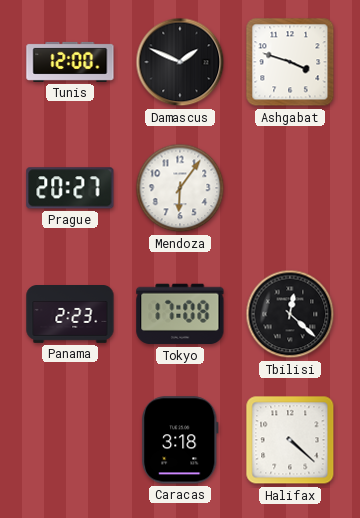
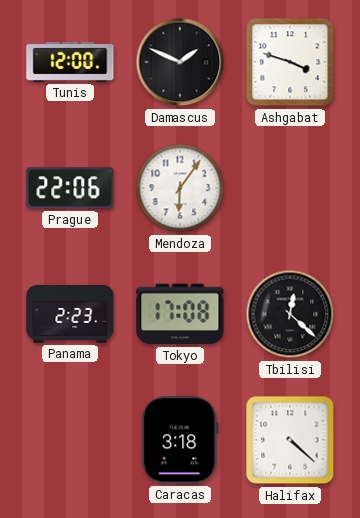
Prague: 20:27 -> 22:06
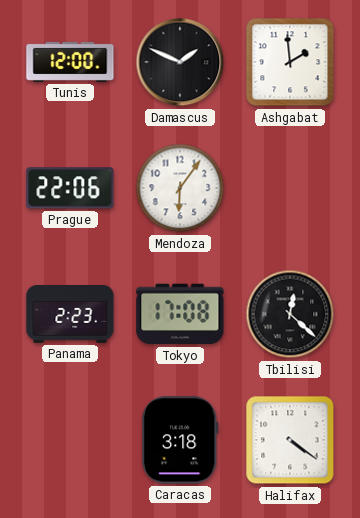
Ashgabat: 3:48 -> 1:59
Halifax: 4:22 -> 4:21
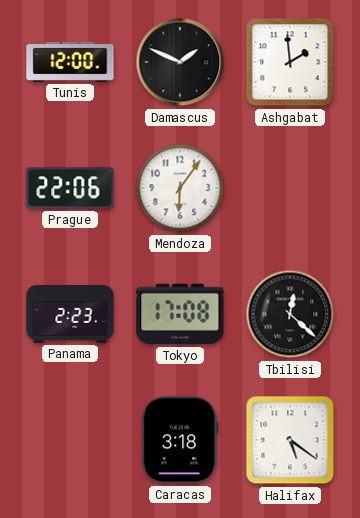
Halifax: 4:21 -> 5:21
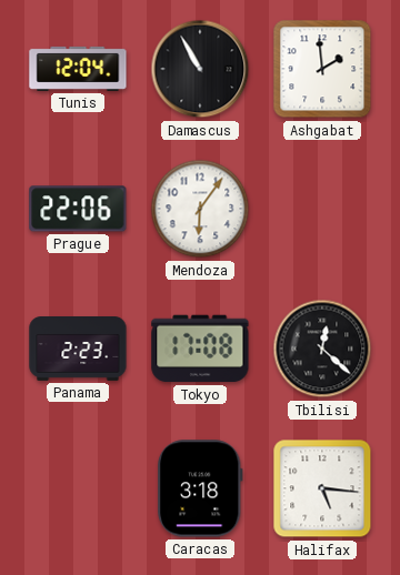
Tunis: 12:00 -> 12:04
Damascus: 1:49 -> 10:55
Halifax: 5:21 -> 5:16
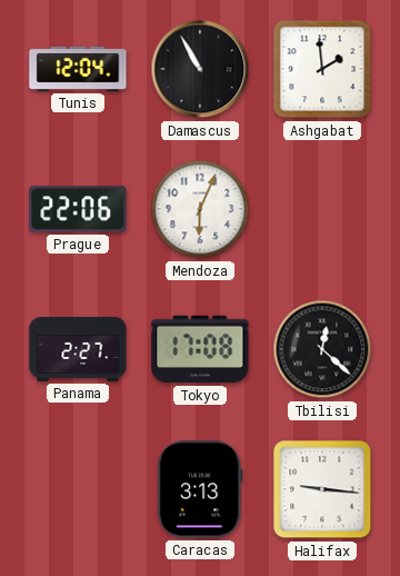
Mendoza: 6:06 -> 6:04
Panama: 2:23 -> 2:27
Caracas: 3:18 -> 3:13
Halifax: 5:16 -> 9:16
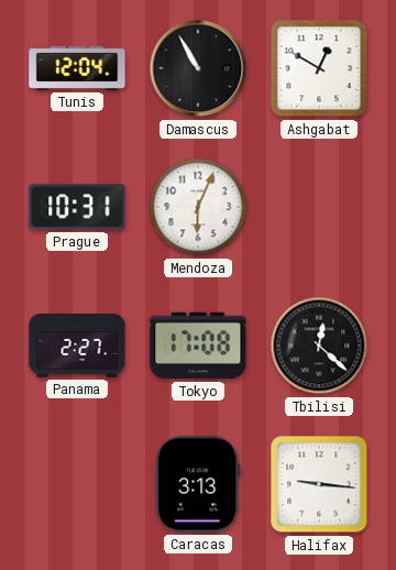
Ashgabat: 1:59 -> 12:50
Prague: 22:06 -> 10:31
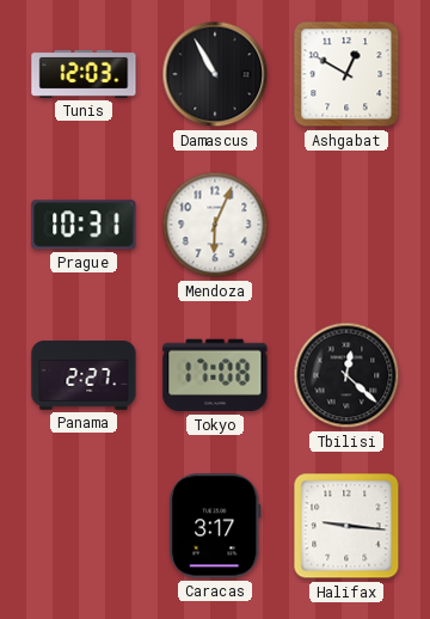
Tunis: 12:04 -> 12:03
Caracas: 3:13 -> 3:17
